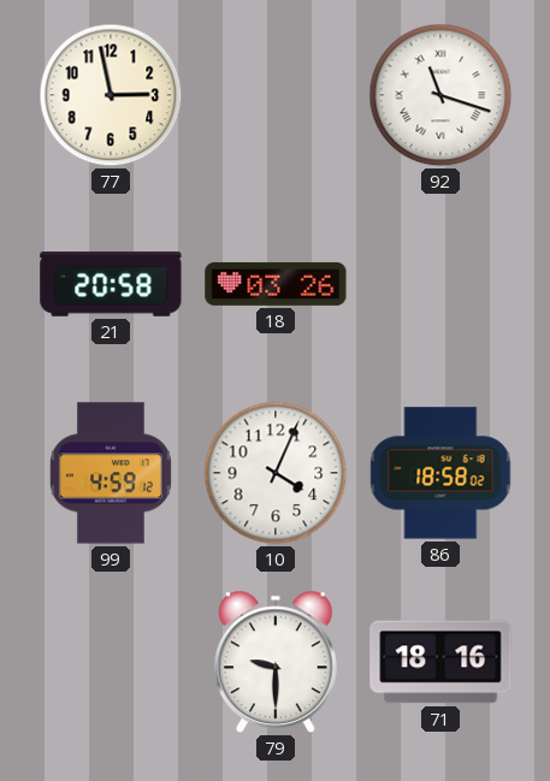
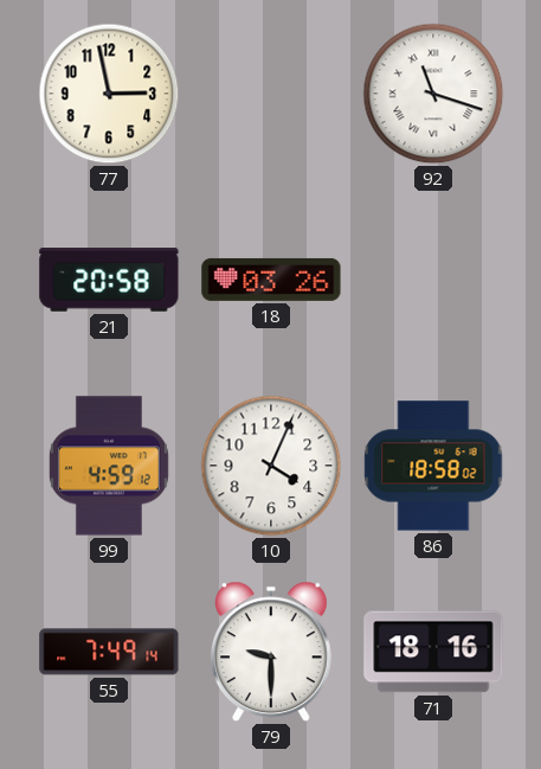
55: none -> 7:49
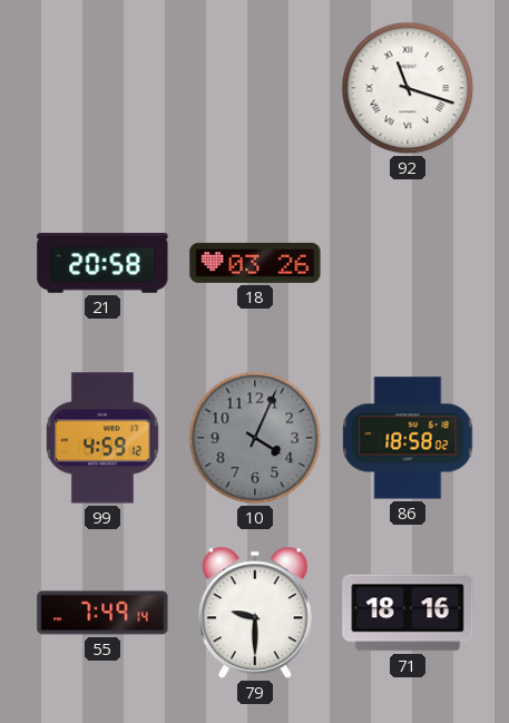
77: 2:58 -> none
10 dial: white -> grey
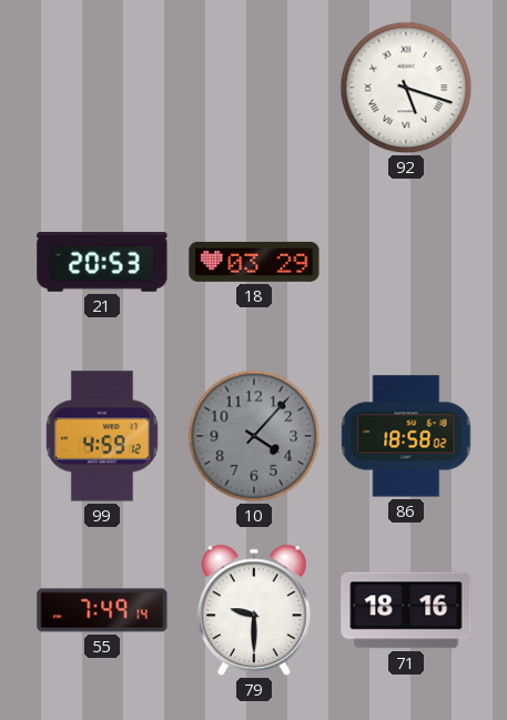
92: 11:18 -> 5:18
21: 20:58 -> 20:53
18: 03:26 -> 03:29
10: 4:04 -> 4:07
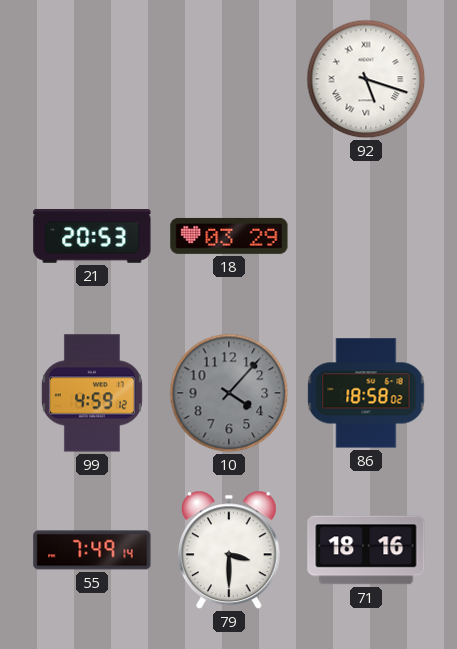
79: 9:30 -> 3:30
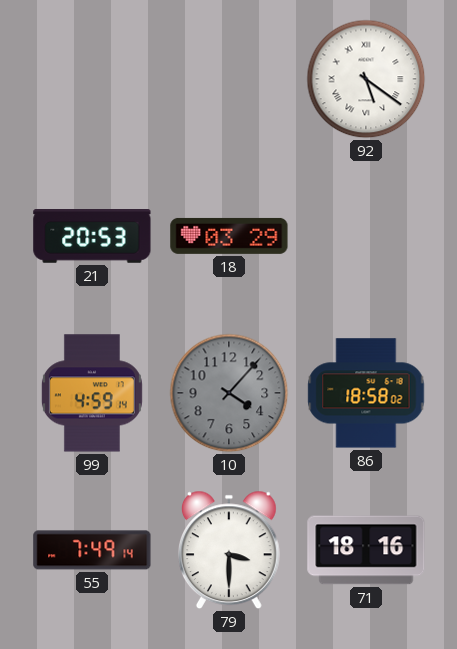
92: 5:18 -> 5:21
99: 4:59:12 -> 4:59:14
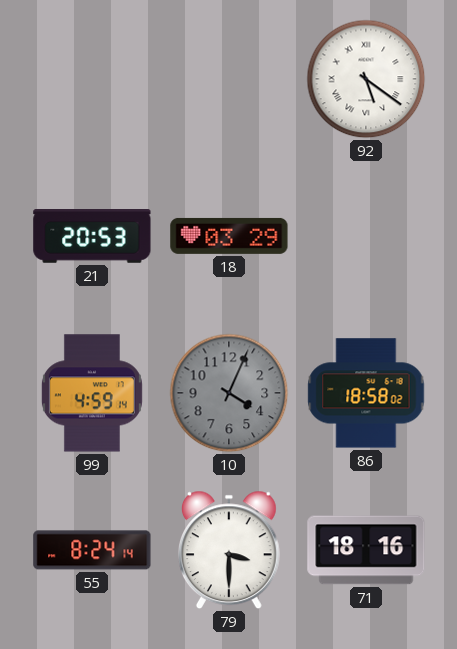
10: 4:07 -> 4:04
55: 7:49 -> 8:24
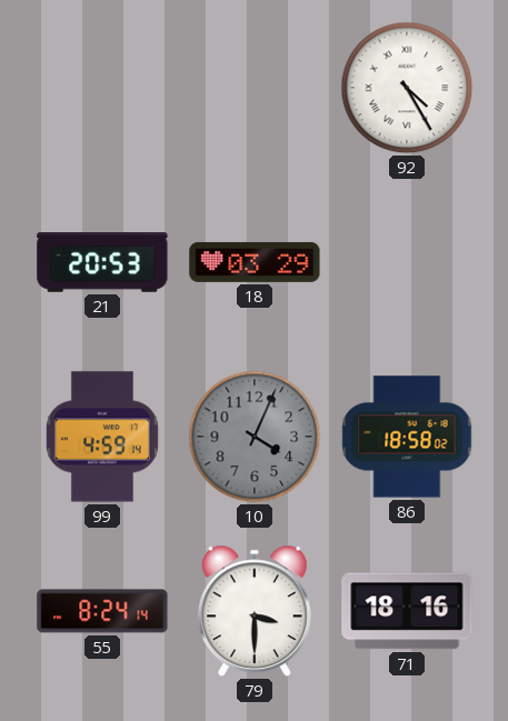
92: 5:21 -> 4:25
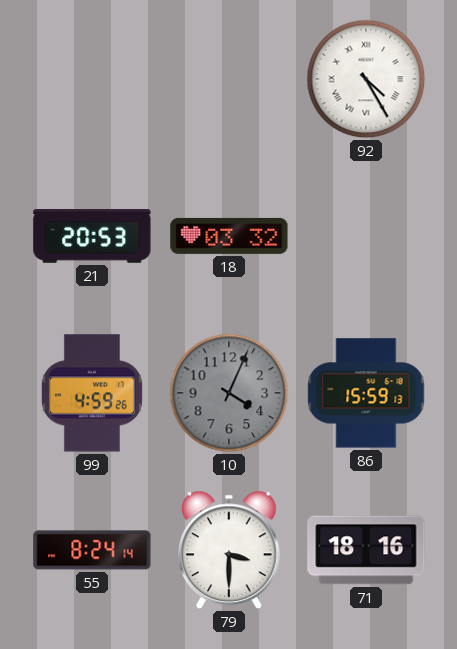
18: 03:29 -> 03:32
99: 4:59:14 -> 4:59:26
86: 18:58 -> 15:59
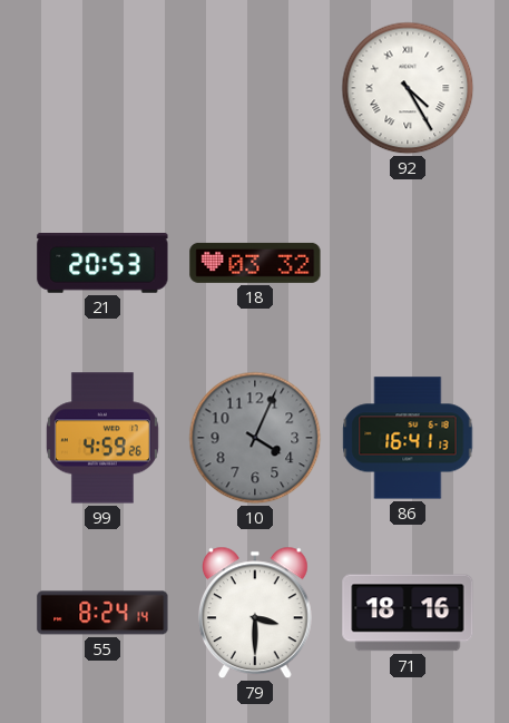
86: 15:59 -> 16:41
